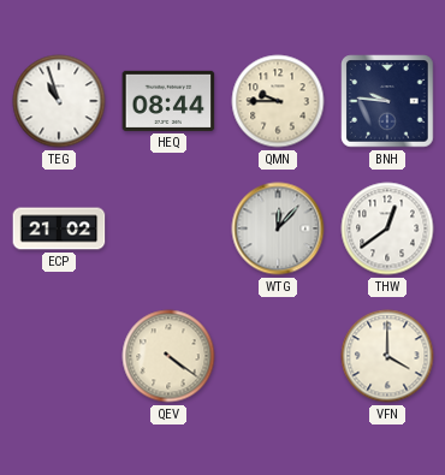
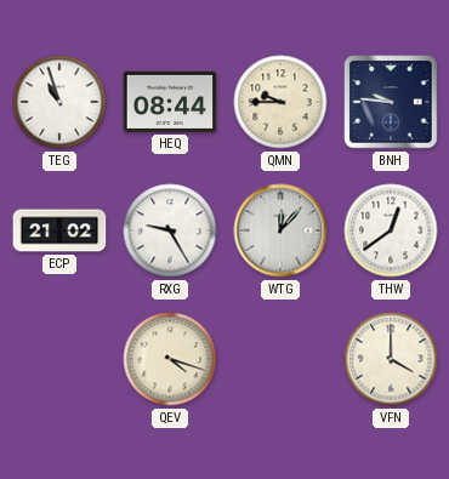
RXG: none -> 9:25
QEV: 4:21 -> 4:18
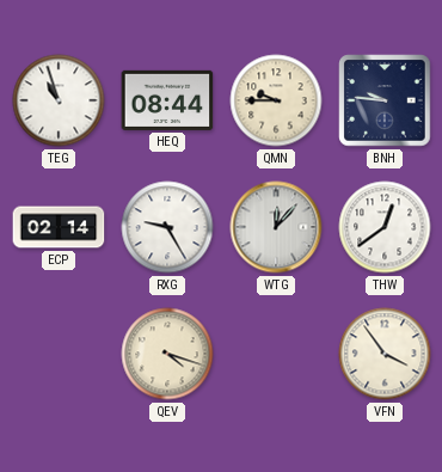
ECP: 21:02 -> 02:14
VFN: 4:00 -> 3:54
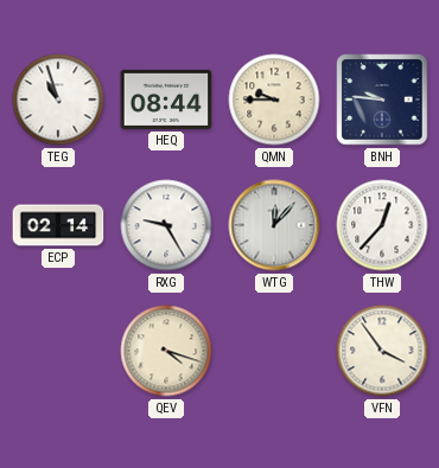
THW: 12:39 -> 12:37
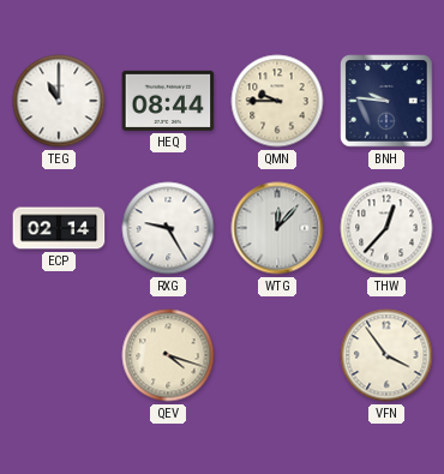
TEG: 10:57 -> 11:00
